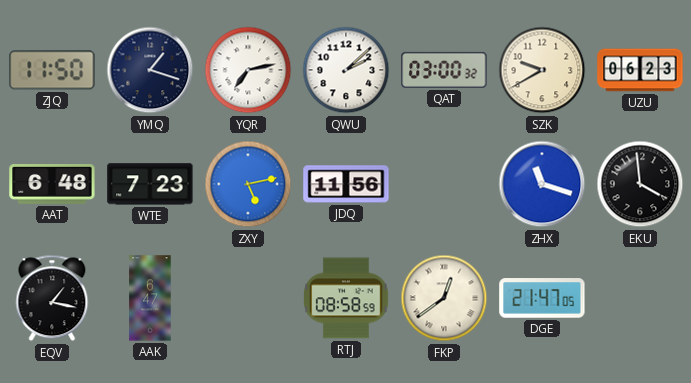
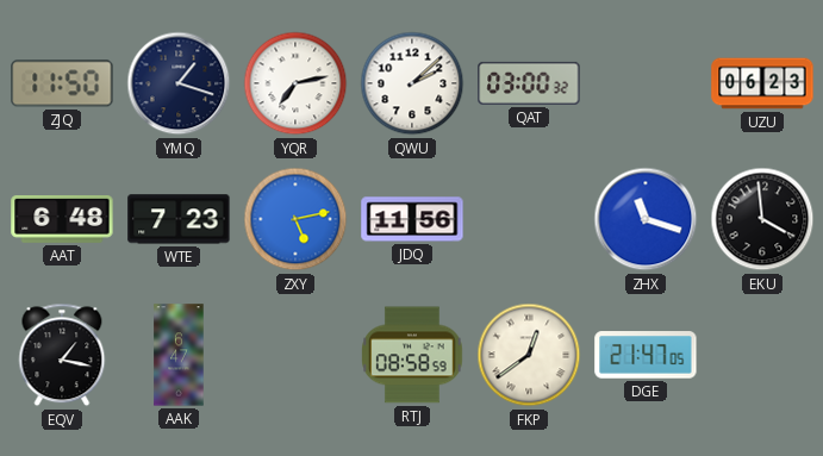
SZK: 9:40 -> none
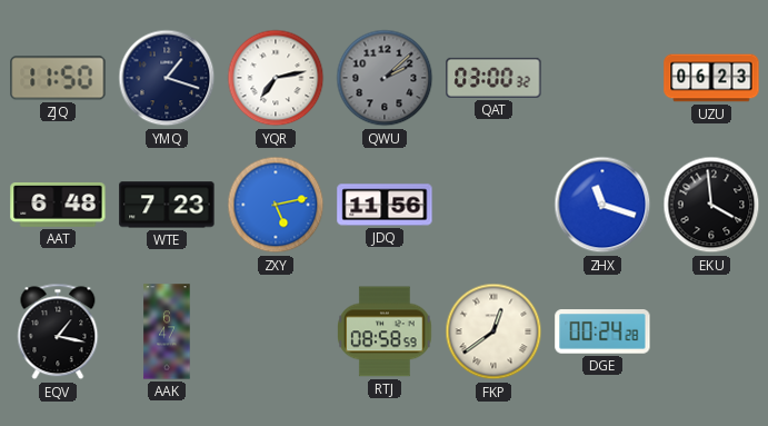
QWU dial: white -> grey
DGE: 21:47 -> 00:24
